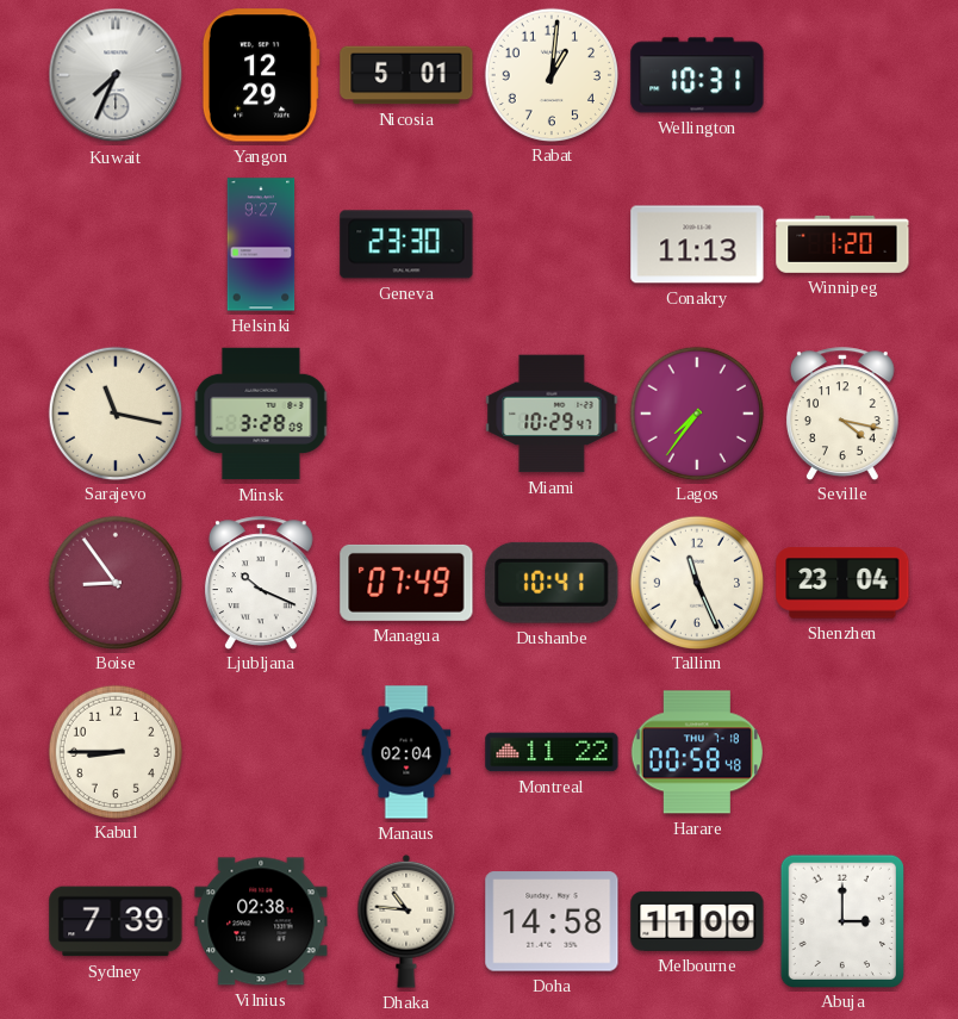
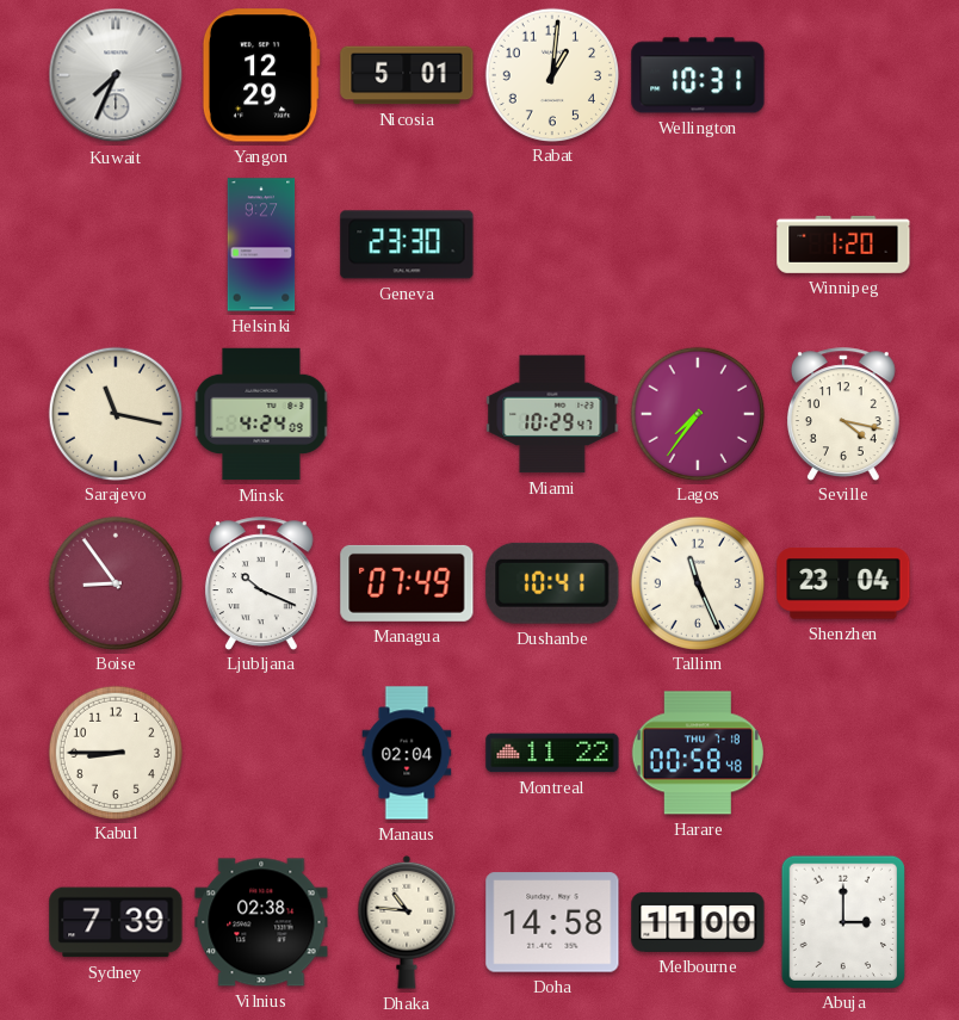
Conakry: 11:13 -> none
Minsk: 3:28 -> 4:24
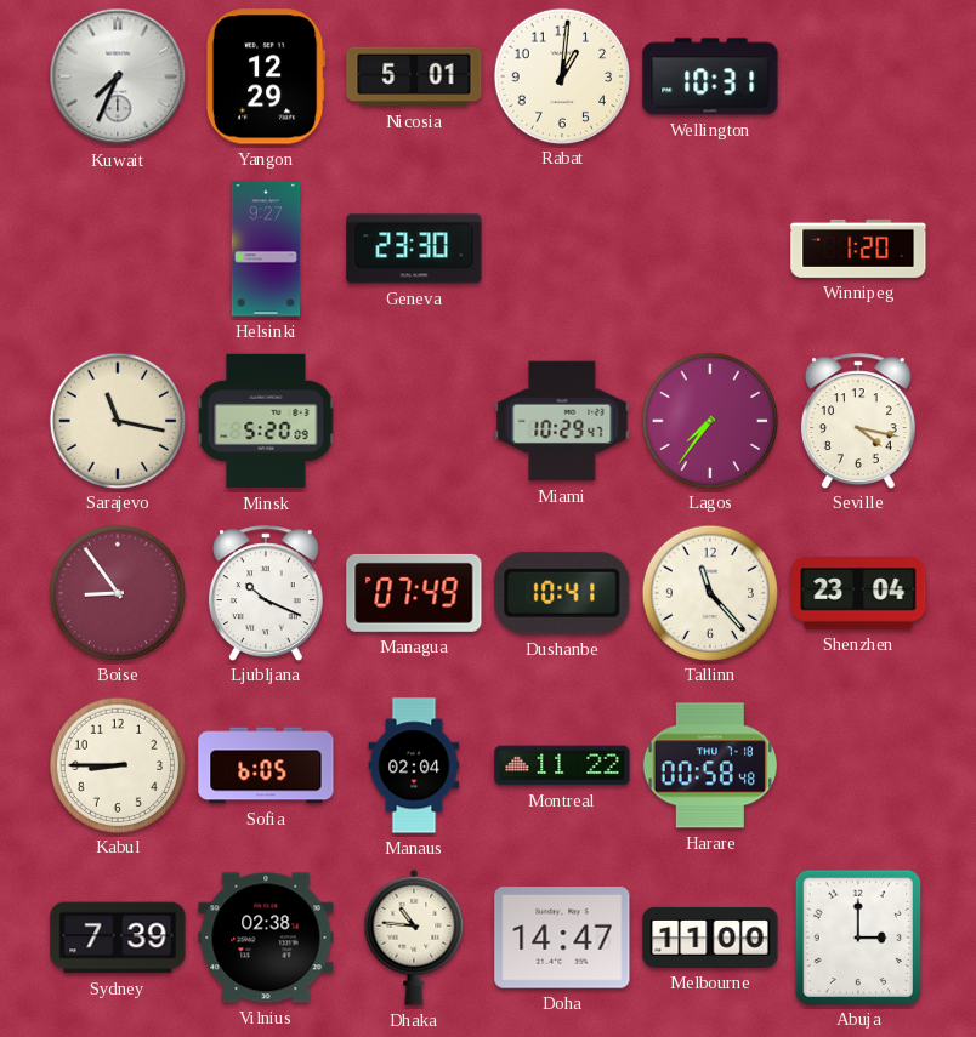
Minsk: 4:24 -> 5:20
Tallinn: 11:26 -> 11:23
Sofia: none -> 6:05
Doha: 14:58 -> 14:47
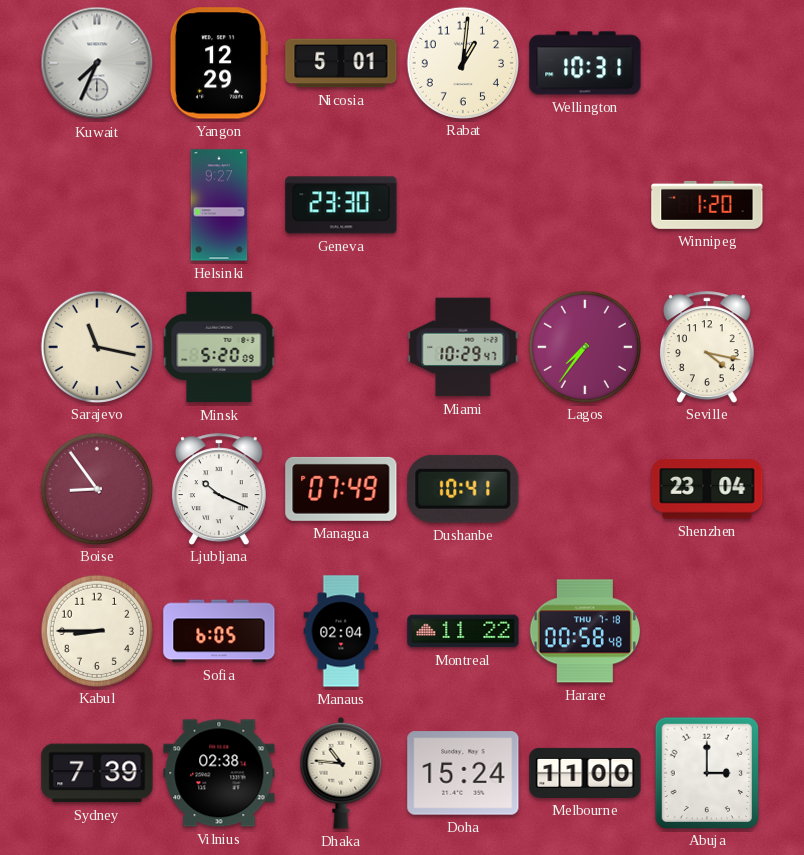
Tallinn: 11:23 -> none
Doha: 14:47 -> 15:24
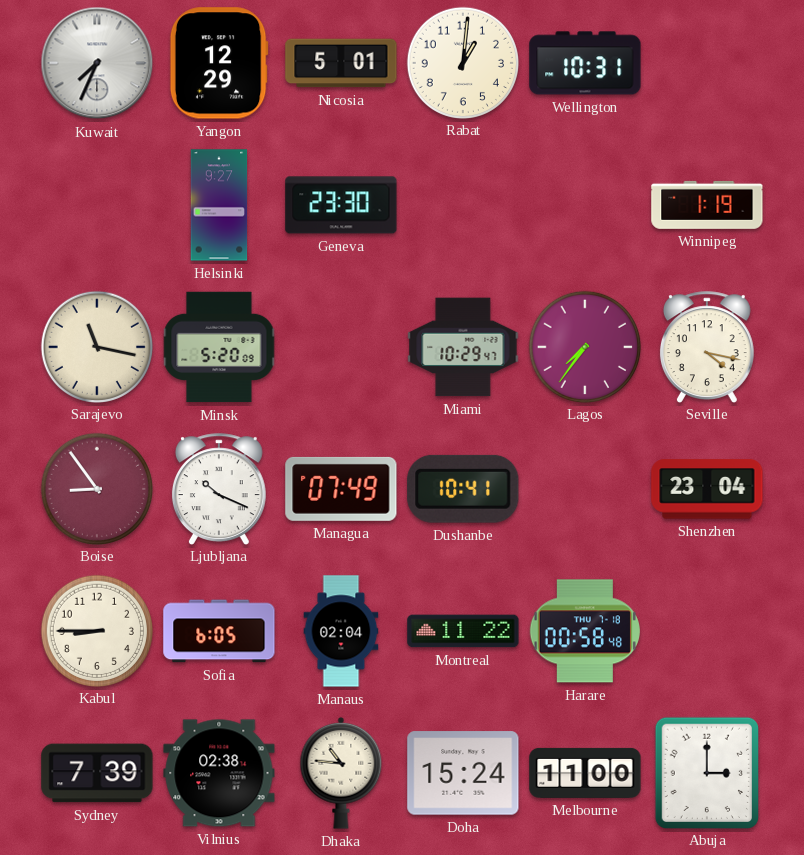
Winnipeg: 1:20 -> 1:19
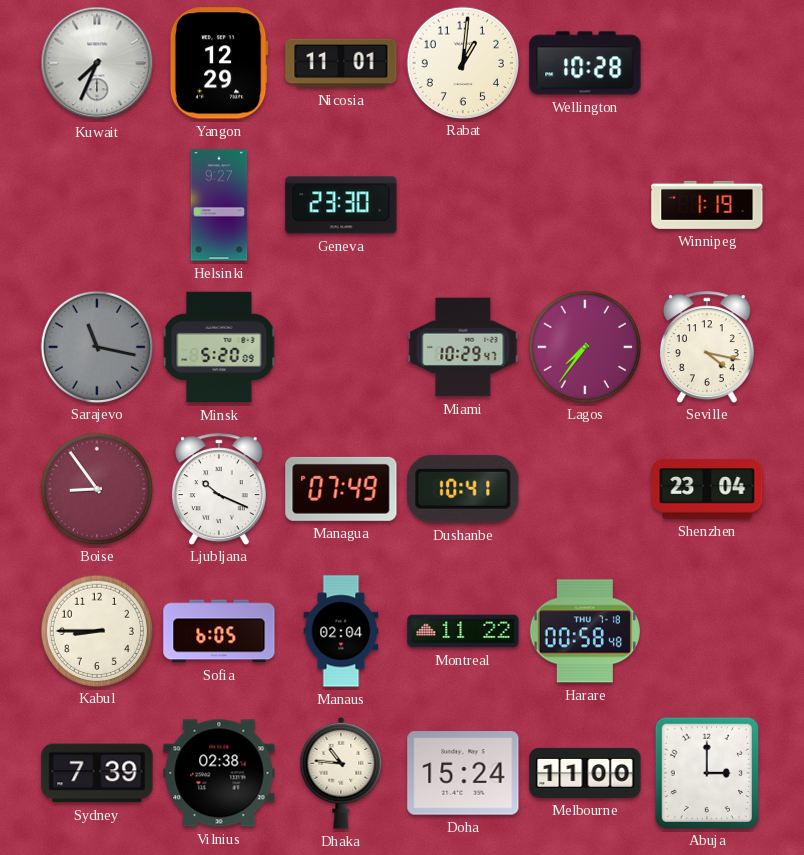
Nicosia: 5:01 -> 11:01
Wellington: 10:31 -> 10:28
Sarajevo dial: cream -> grey
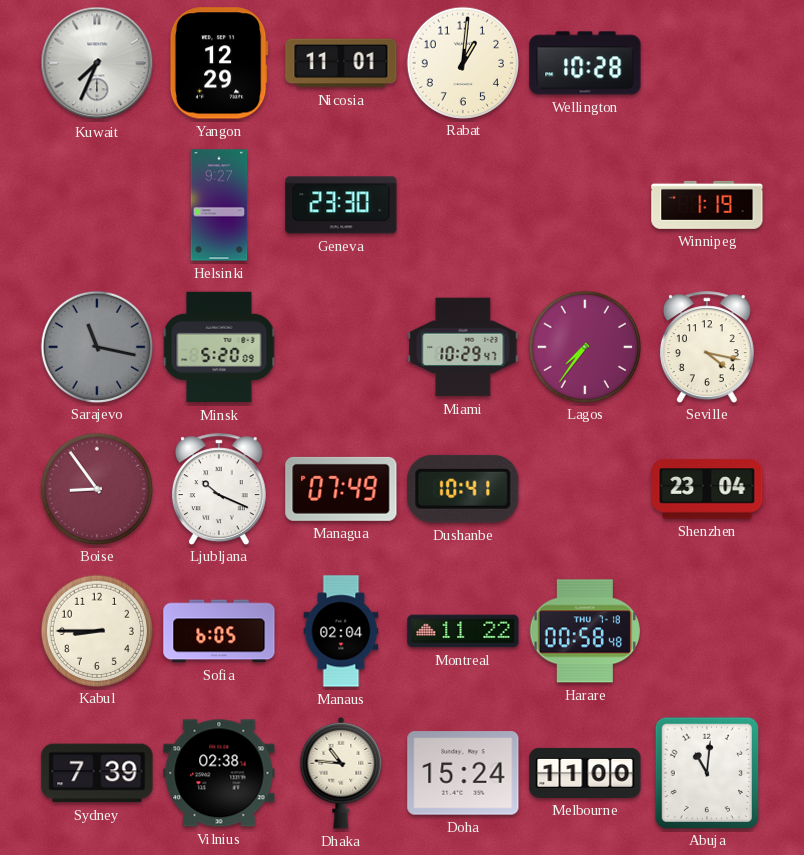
Abuja: 3:00 -> 11:01
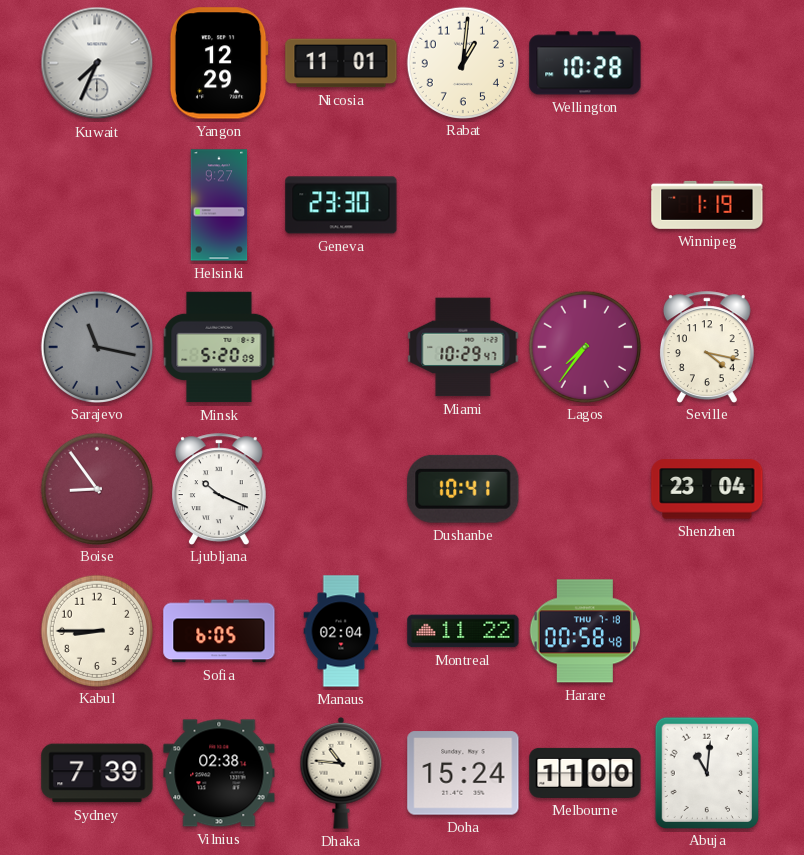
Managua: 07:49 -> none
